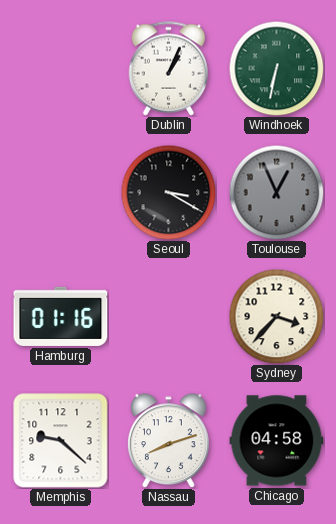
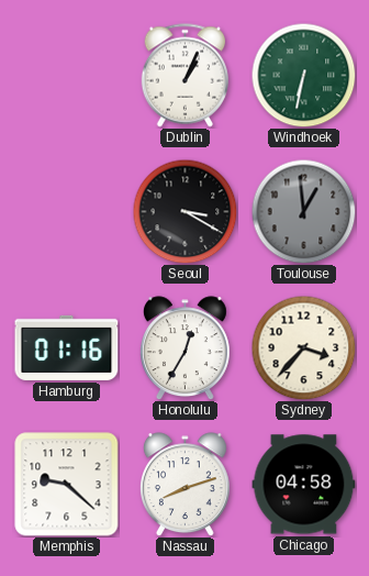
Toulouse: 12:56 -> 12:59
Honolulu: none -> 12:35
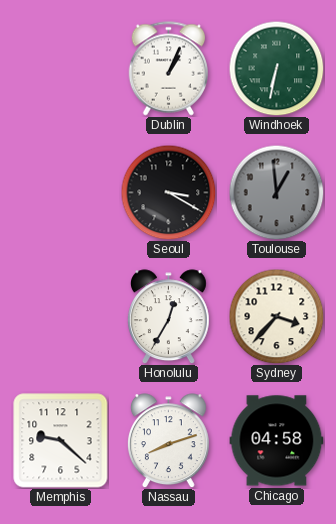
Hamburg: 01:16 -> none
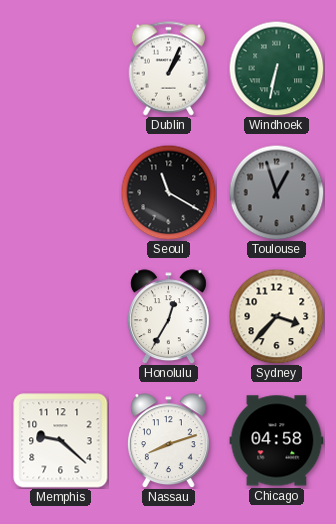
Seoul: 3:20 -> 11:20
Toulouse: 12:59 -> 12:57
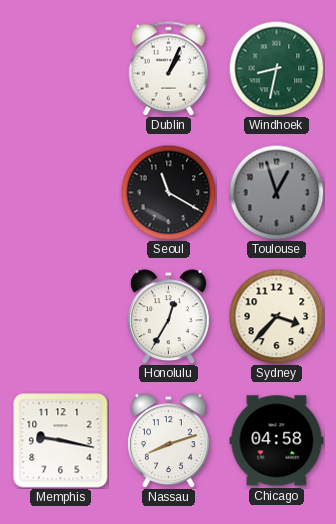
Windhoek: 6:32 -> 8:32
Memphis: 9:22 -> 9:17
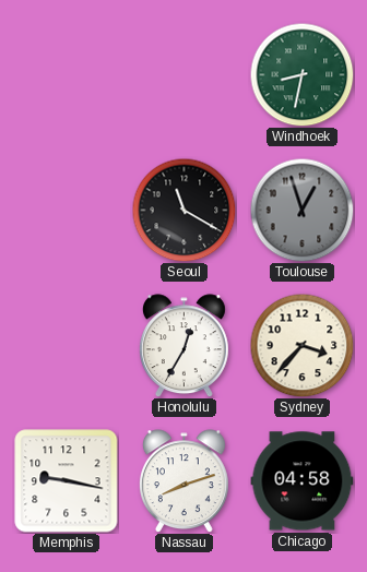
Dublin: 1:04 -> none
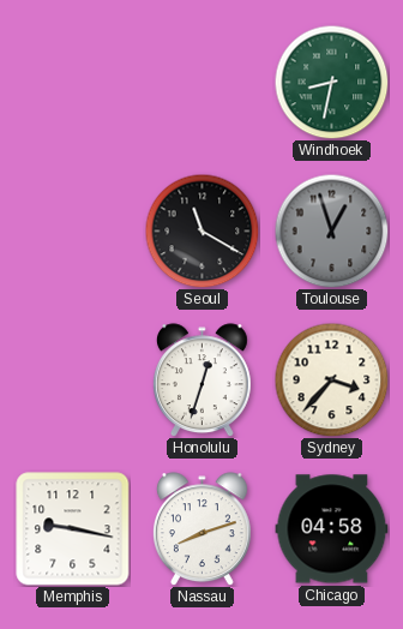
Honolulu: 12:35 -> 12:33
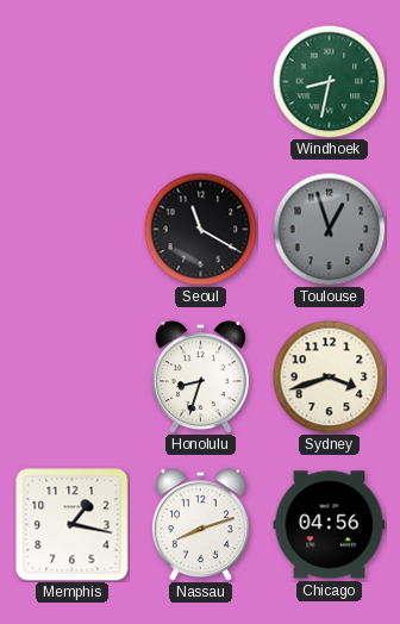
Honolulu: 12:33 -> 8:33
Sydney: 3:37 -> 3:42
Memphis: 9:17 -> 1:17
Chicago: 04:58 -> 04:56
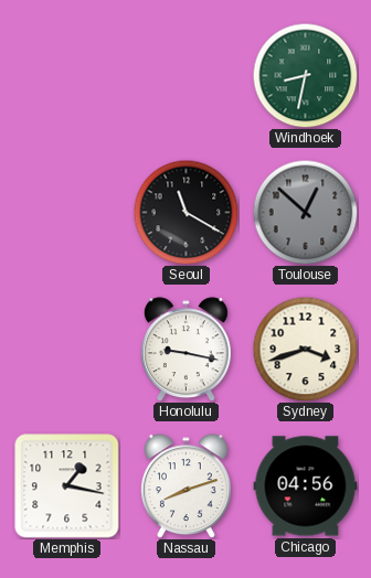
Toulouse: 12:57 -> 12:52
Honolulu: 8:33 -> 9:17
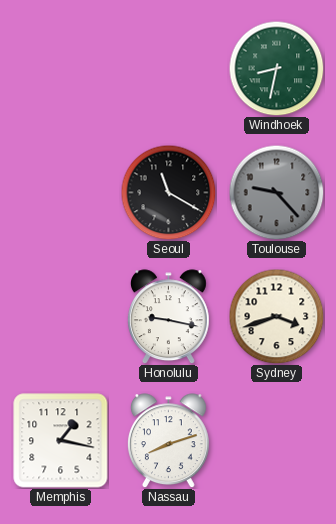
Toulouse: 12:52 -> 9:23
Chicago: 04:56 -> none
